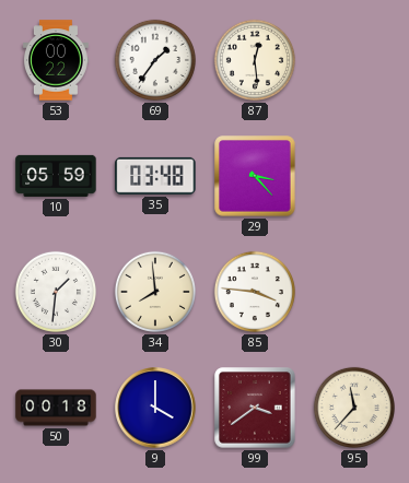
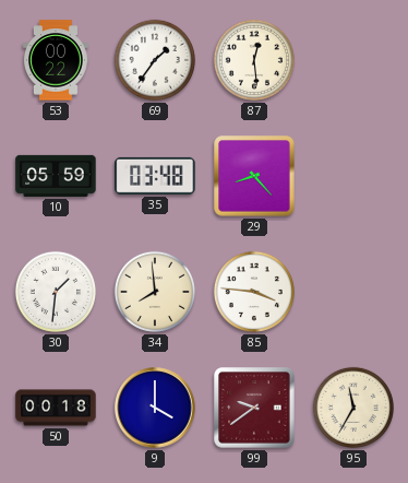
29: 3:23 -> 8:23
99: 3:39 -> 9:39
95: 11:37 -> 11:35
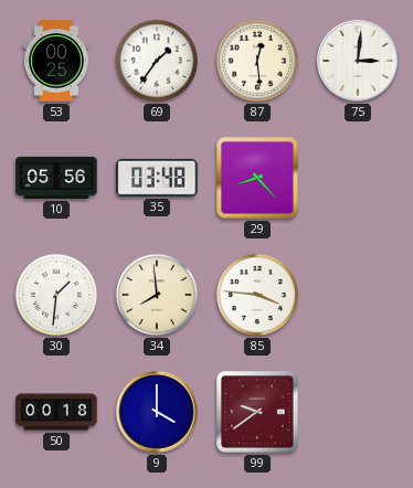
53: 00:22 -> 00:25
75: none -> 3:01
10: 05:59 -> 05:56
95: 11:35 -> none
